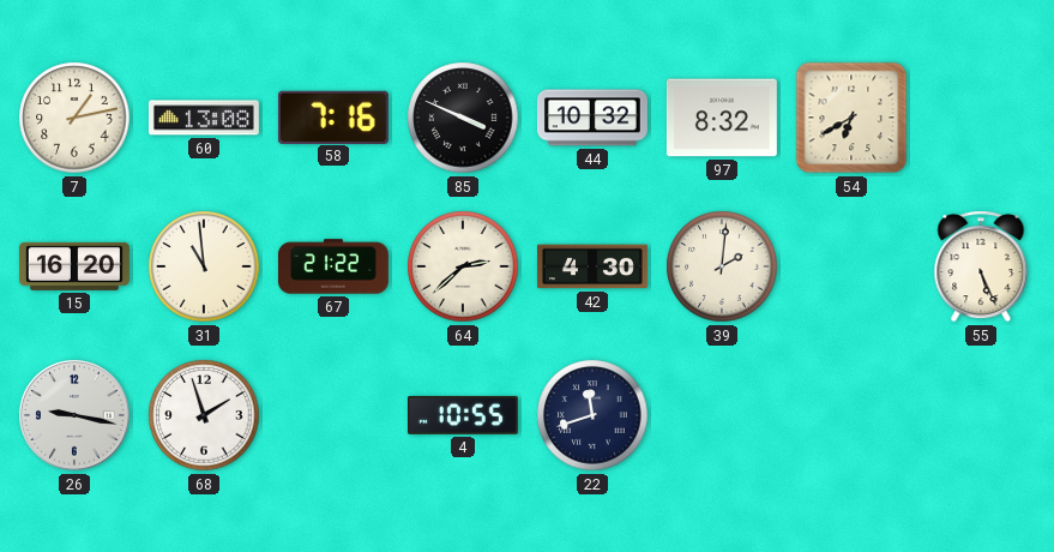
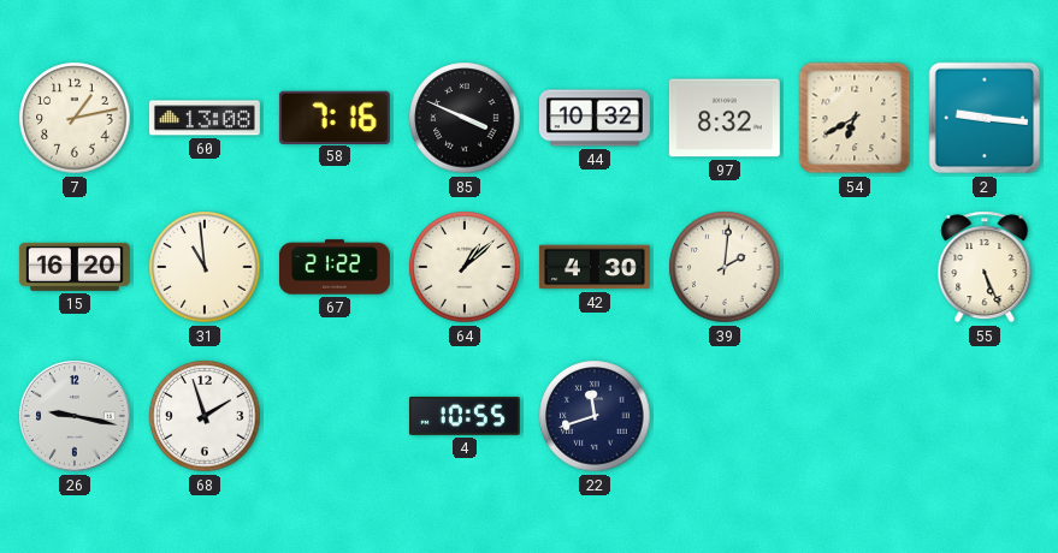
2: none -> 9:16
64: 2:38 -> 1:08
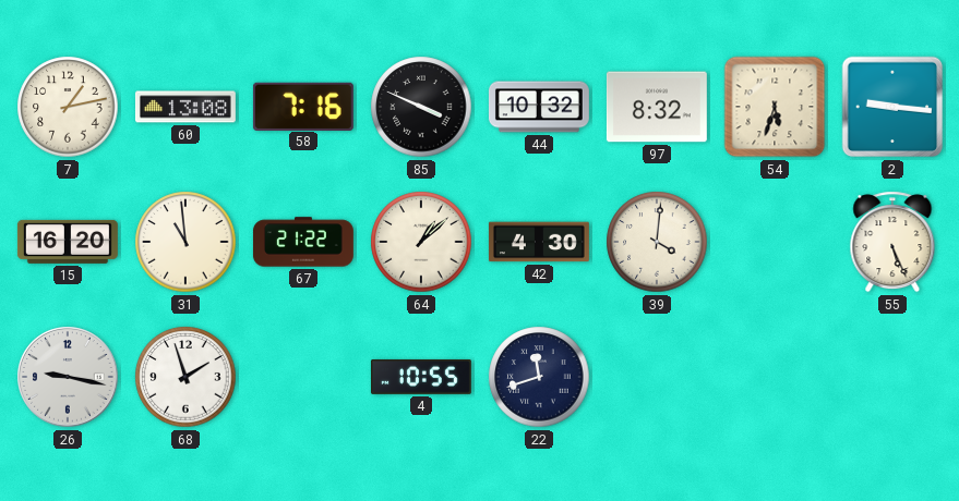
54: 6:40 -> 5:33
39: 2:01 -> 4:01
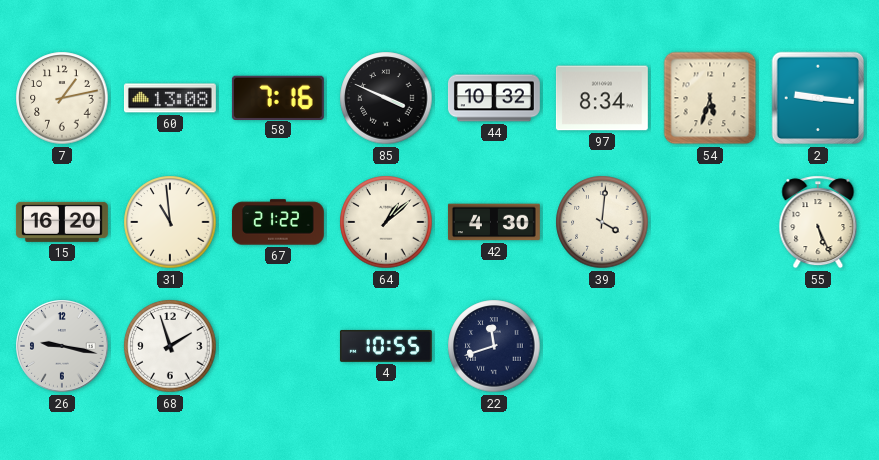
97: 8:32 -> 8:34
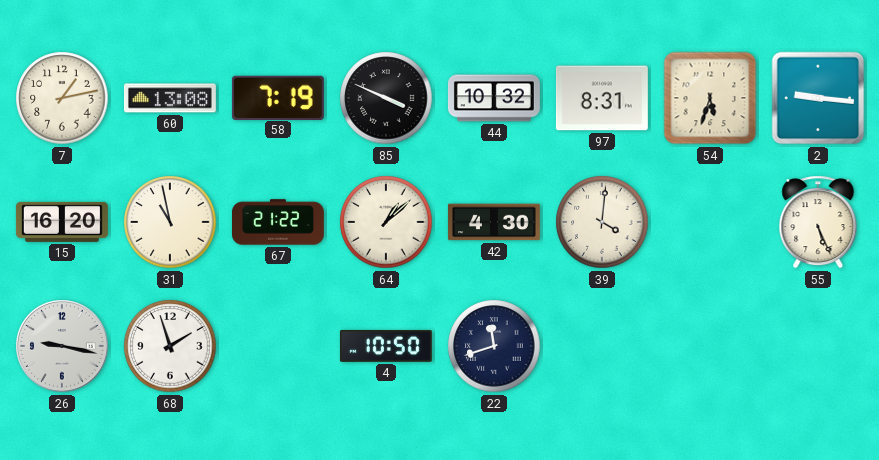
58: 7:16 -> 7:19
97: 8:34 -> 8:31
31: 10:59 -> 10:58
4: 10:55 -> 10:50
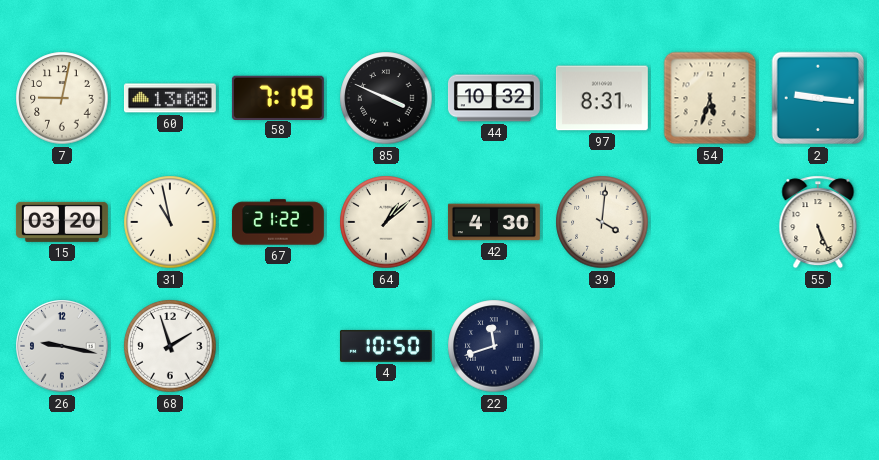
7: 1:13 -> 9:02
15: 16:20 -> 03:20
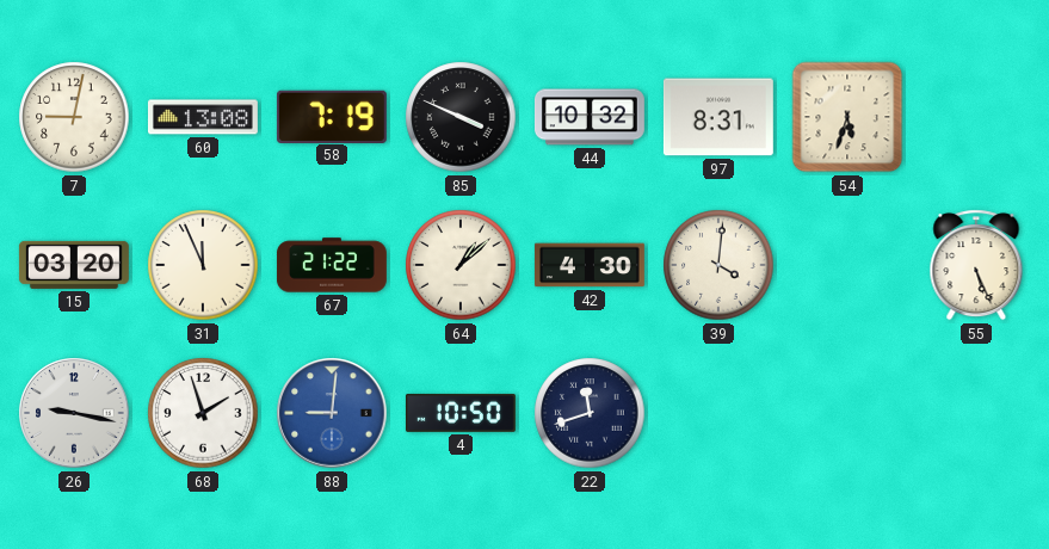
2: 9:16 -> none
31: 10:58 -> 11:56
88: none -> 9:01
